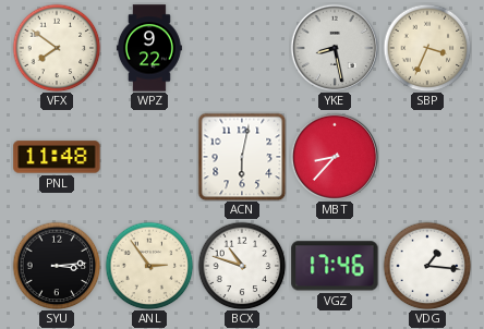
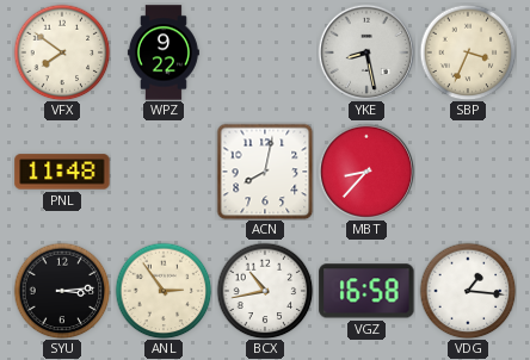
ACN: 6:02 -> 8:02
BCX: 10:48 -> 10:43
VGZ: 17:46 -> 16:58
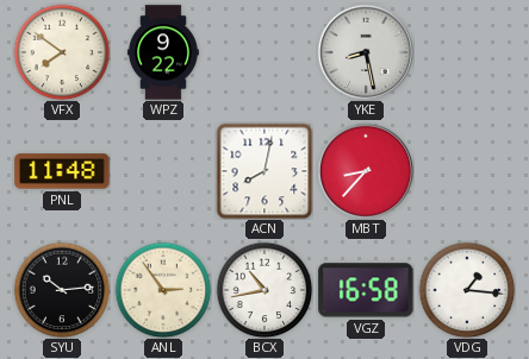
SBP: 3:34 -> none
SYU: 3:14 -> 10:14
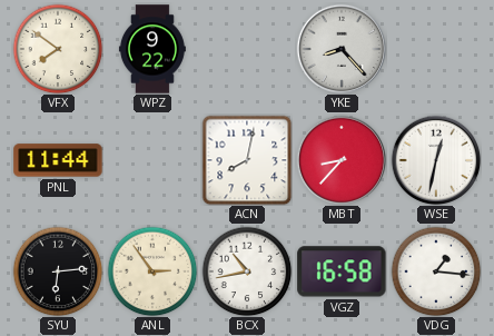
YKE: 8:28 -> 8:23
PNL: 11:48 -> 11:44
WSE: none -> 12:32
SYU: 10:14 -> 6:14
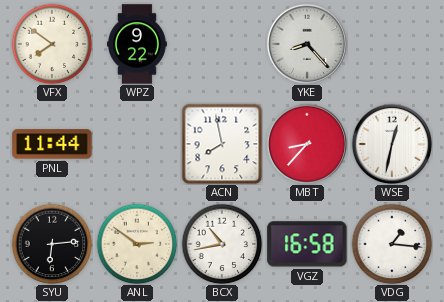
ACN: 8:02 -> 7:58
ANL: 2:54 -> 2:51
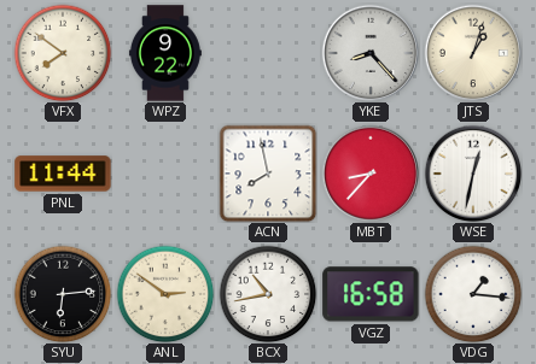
JTS: none -> 1:03
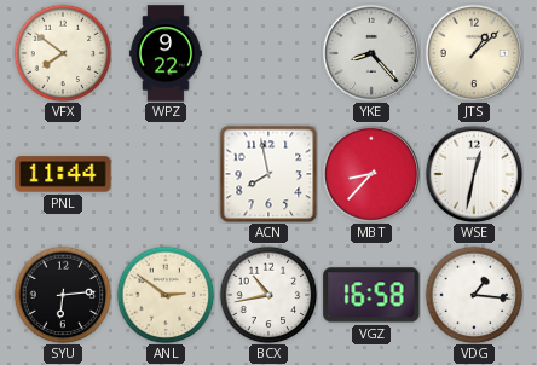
JTS: 1:03 -> 1:08
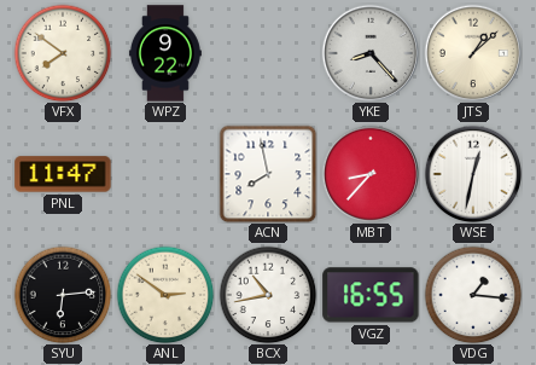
PNL: 11:44 -> 11:47
VGZ: 16:58 -> 16:55
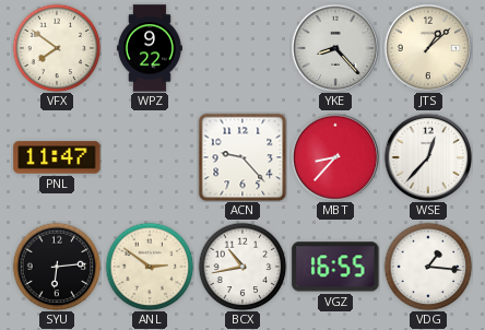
ACN: 7:58 -> 9:23
WSE: 12:32 -> 12:37
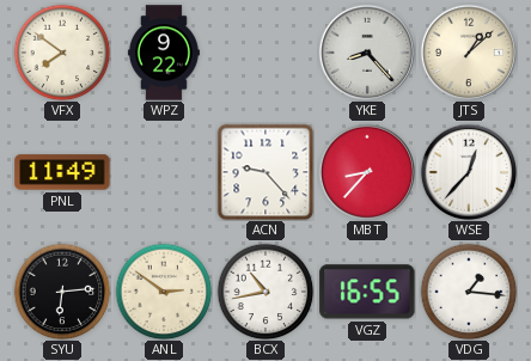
PNL: 11:47 -> 11:49
